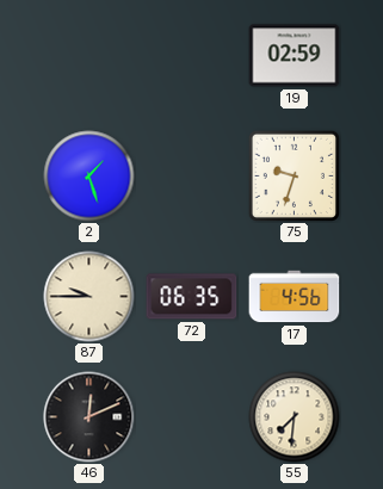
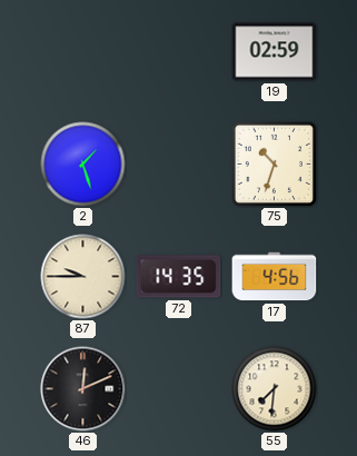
75: 9:33 -> 10:33
72: 06:35 -> 14:35
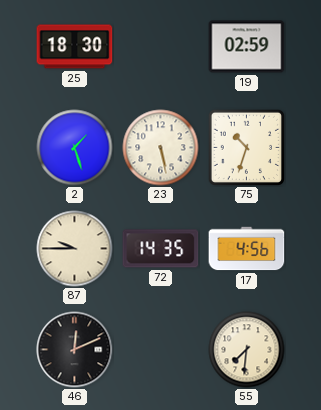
25: none -> 18:30
23: none -> 5:28
